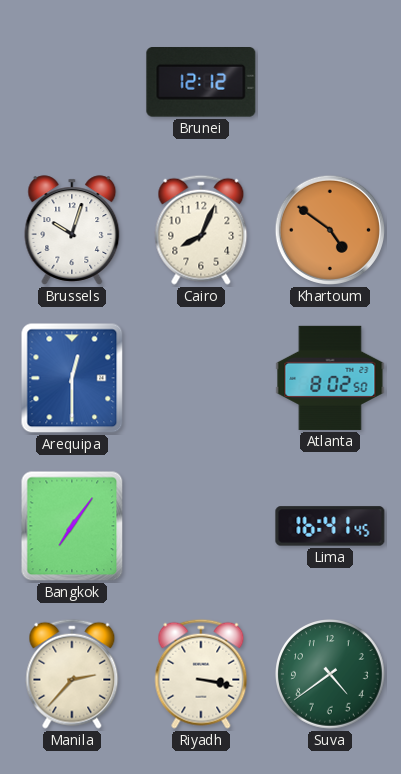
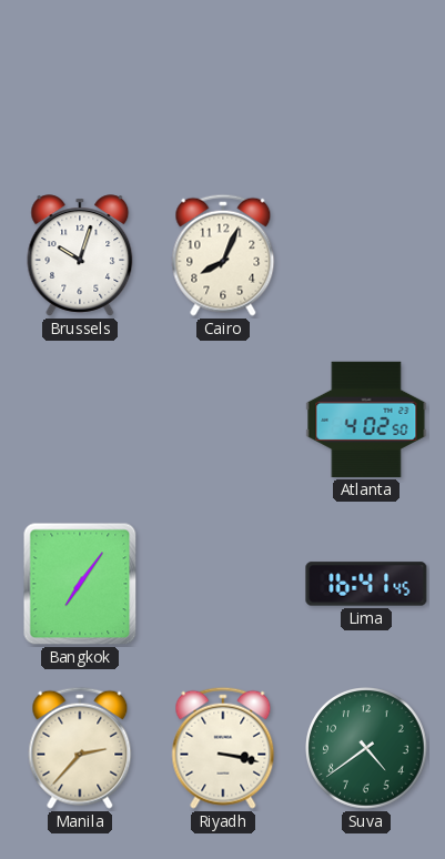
Brunei: 12:12 -> none
Khartoum: 4:51 -> none
Arequipa: 12:30 -> none
Atlanta: 8:02 -> 4:02
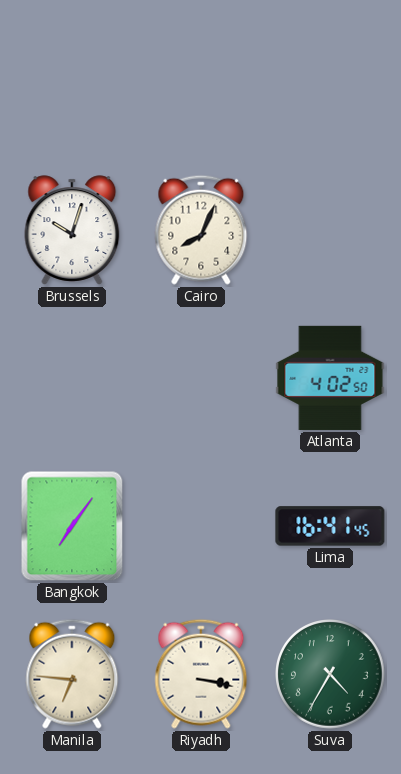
Manila: 2:37 -> 6:46
Suva: 4:39 -> 4:35
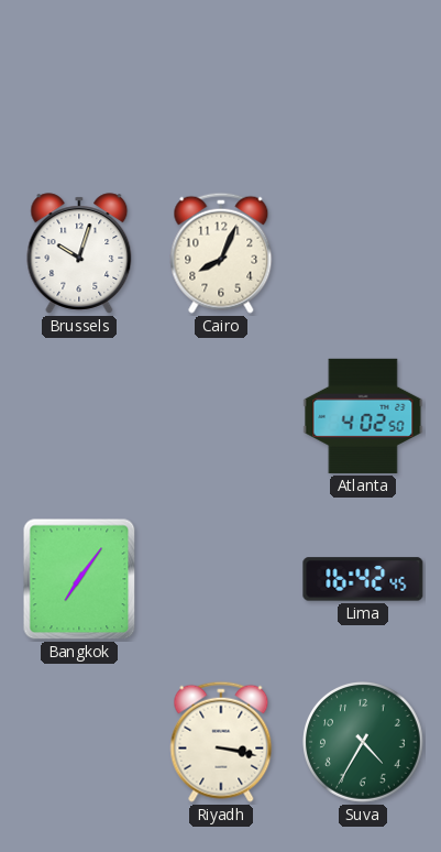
Lima: 16:41 -> 16:42
Manila: 6:46 -> none
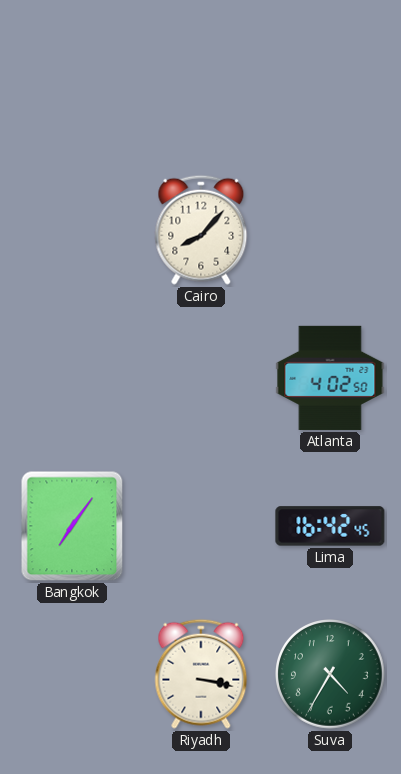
Brussels: 10:03 -> none
Cairo: 8:04 -> 8:07
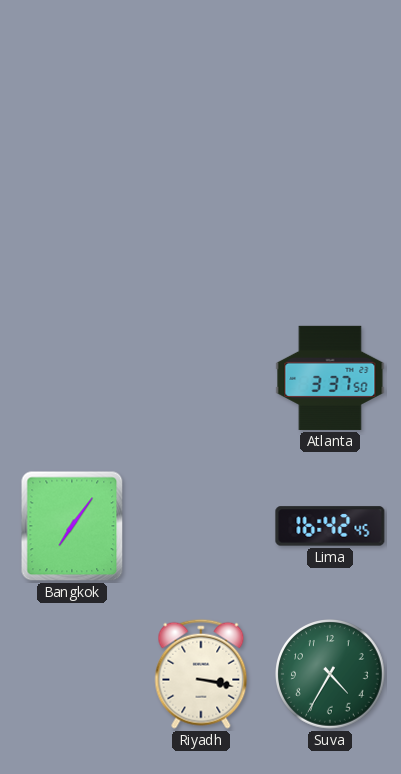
Cairo: 8:07 -> none
Atlanta: 4:02 -> 3:37
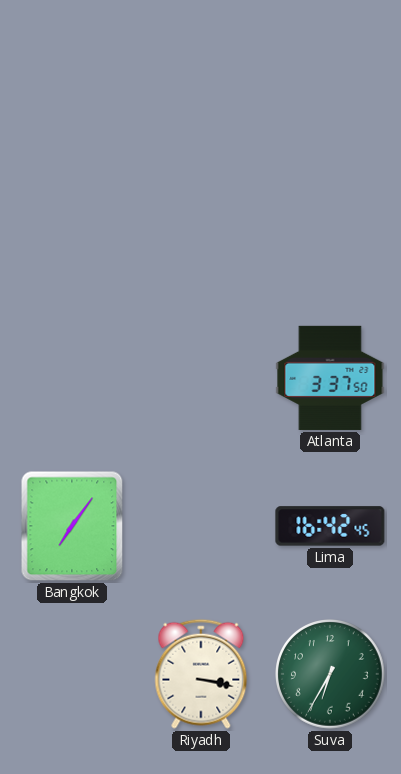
Suva: 4:35 -> 6:35
